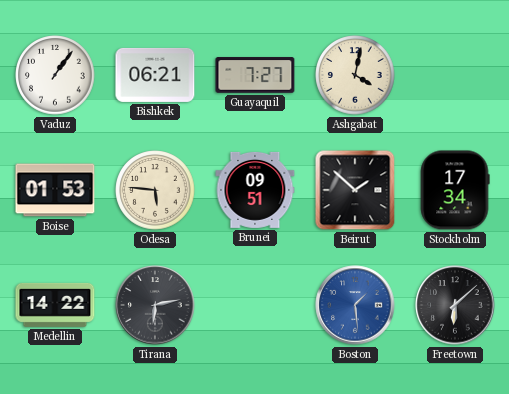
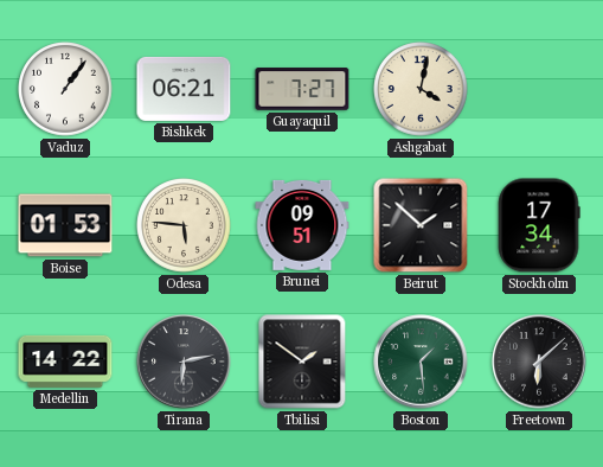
Tbilisi: none -> 1:51
Boston dial: blue -> green
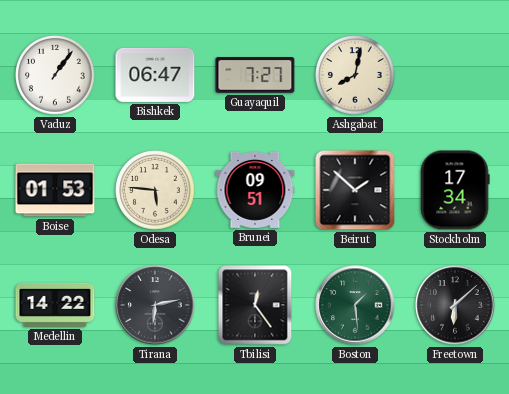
Bishkek: 06:21 -> 06:47
Ashgabat: 4:02 -> 8:02
Tbilisi: 1:51 -> 12:24
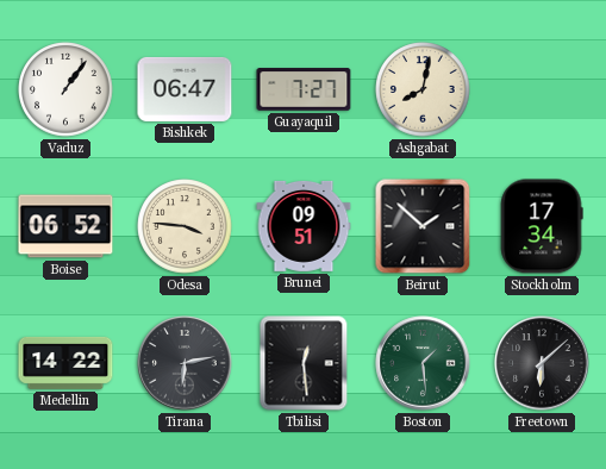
Boise: 01:53 -> 06:52
Odesa: 5:46 -> 3:46
Tbilisi: 12:24 -> 12:29
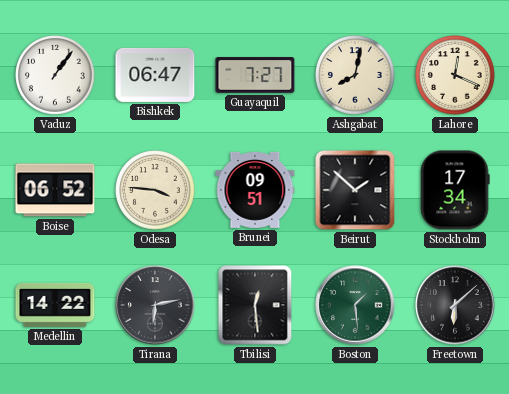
Lahore: none -> 12:19
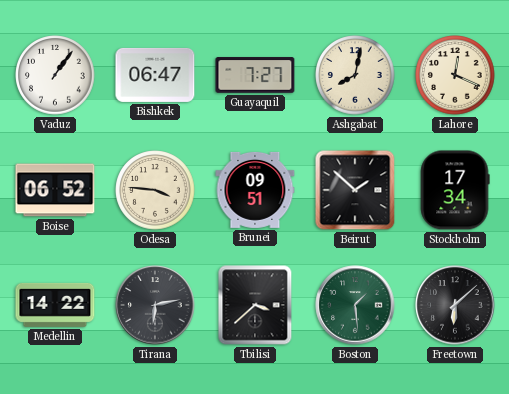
Tbilisi: 12:29 -> 3:38
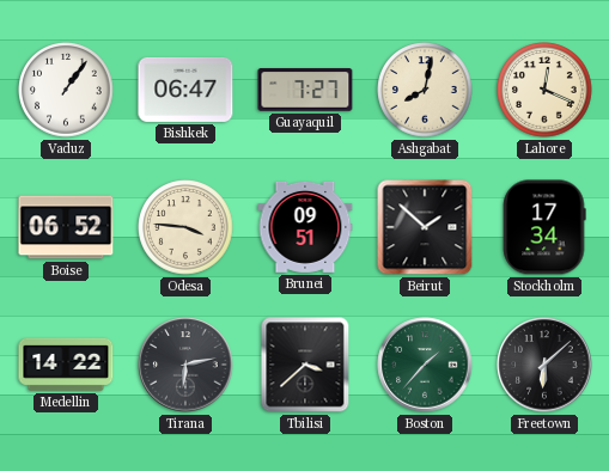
Boston: 1:29 -> 1:37
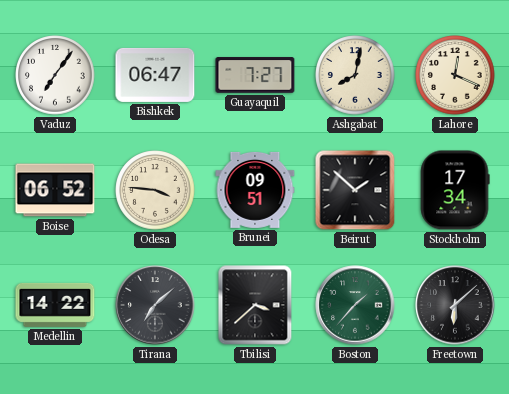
Vaduz: 1:06 -> 7:06
Tirana: 6:13 -> 7:08
